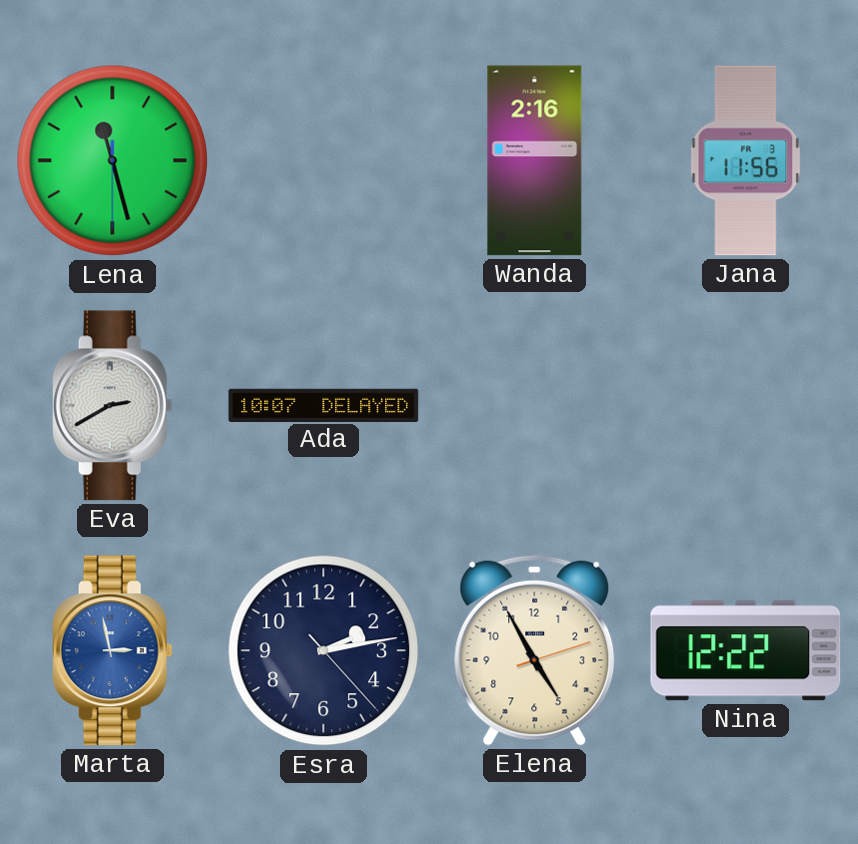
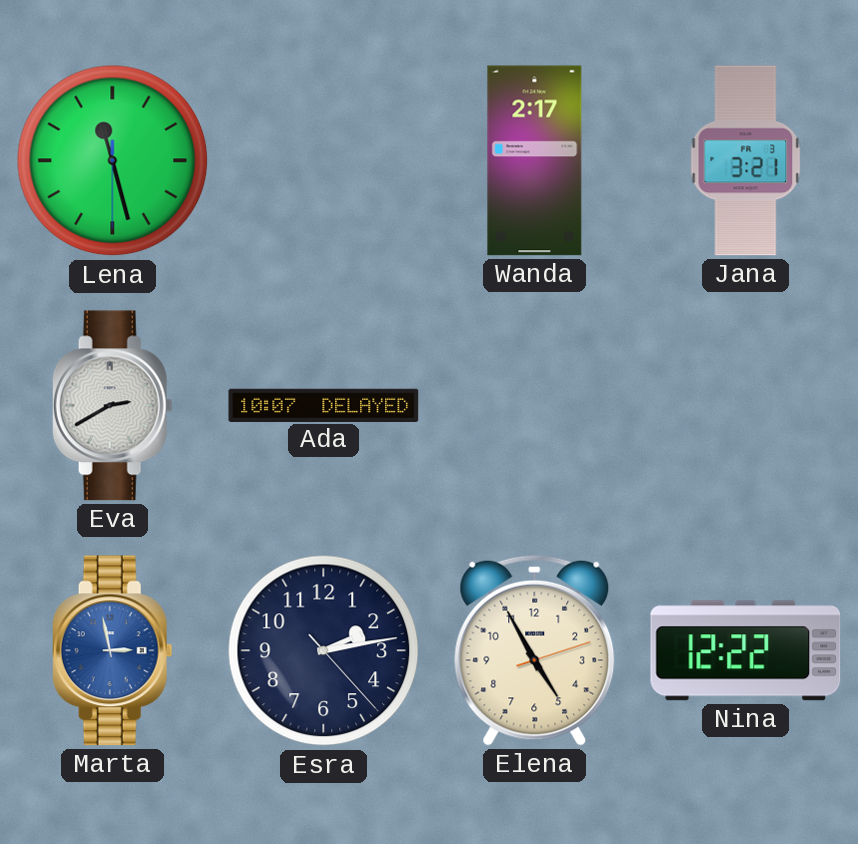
Wanda: 2:16 -> 2:17
Jana: 11:56 -> 3:21
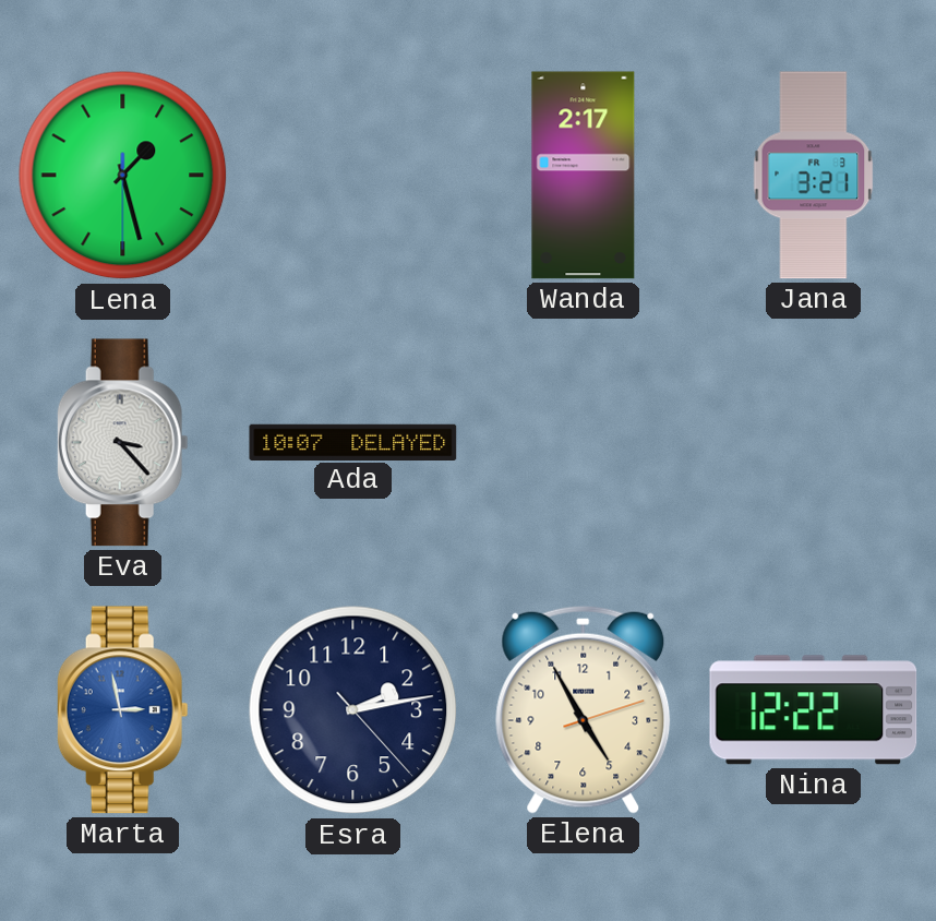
Lena: 11:27 -> 1:27
Eva: 2:40 -> 3:23
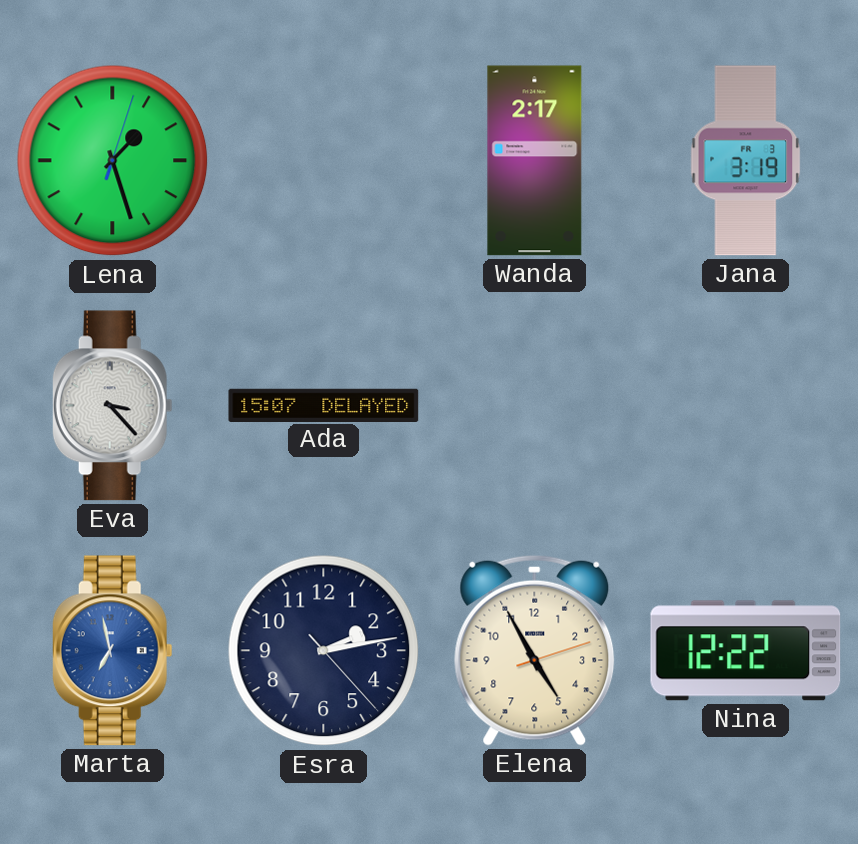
Lena: 1:27:30 -> 1:27:03
Jana: 3:21 -> 3:19
Ada: 10:07 -> 15:07
Marta: 2:58 -> 6:58
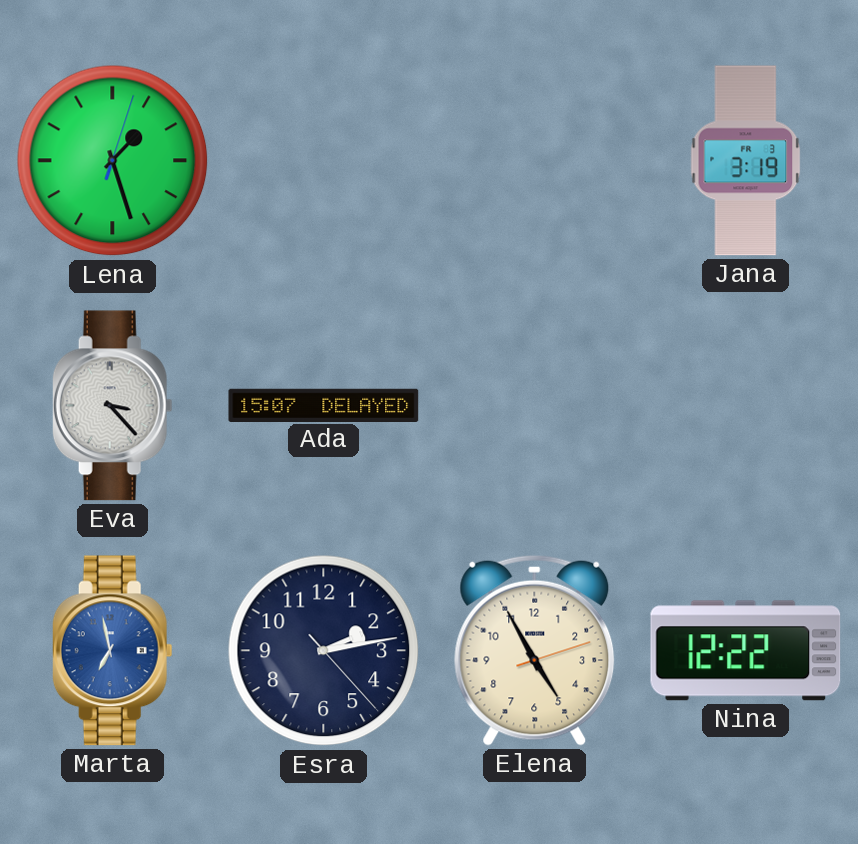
Wanda: 2:17 -> none
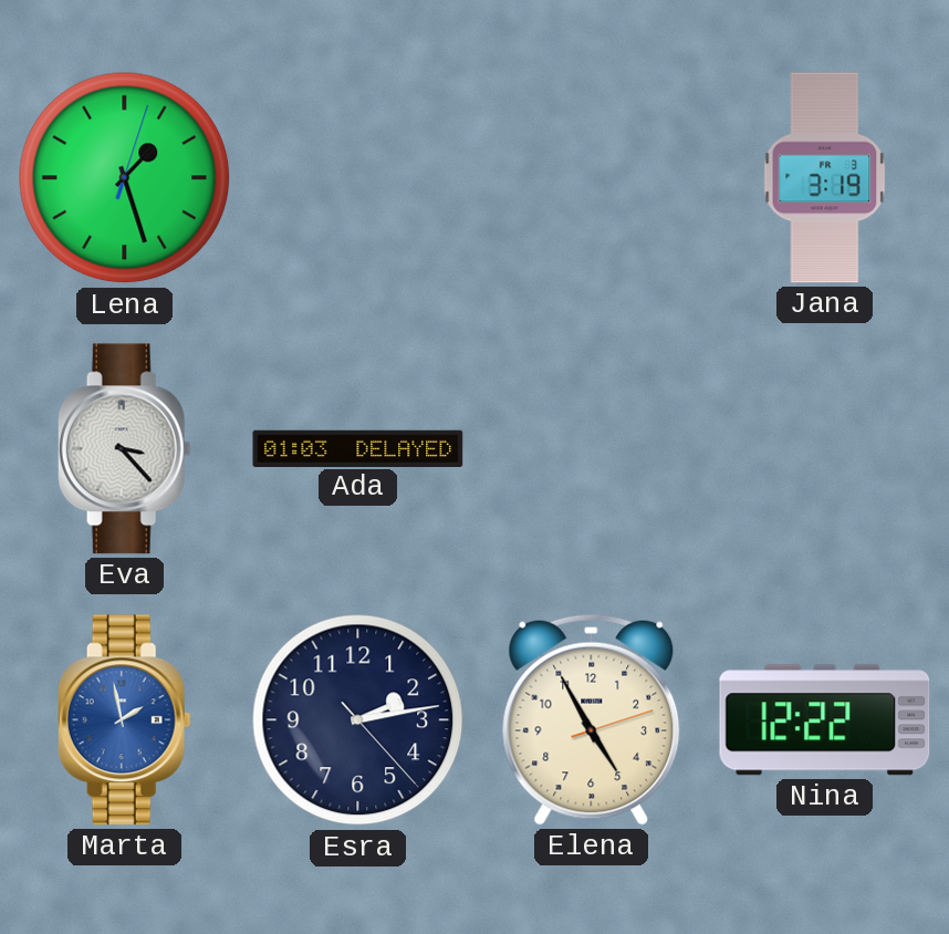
Ada: 15:07 -> 01:03
Marta: 6:58 -> 1:58
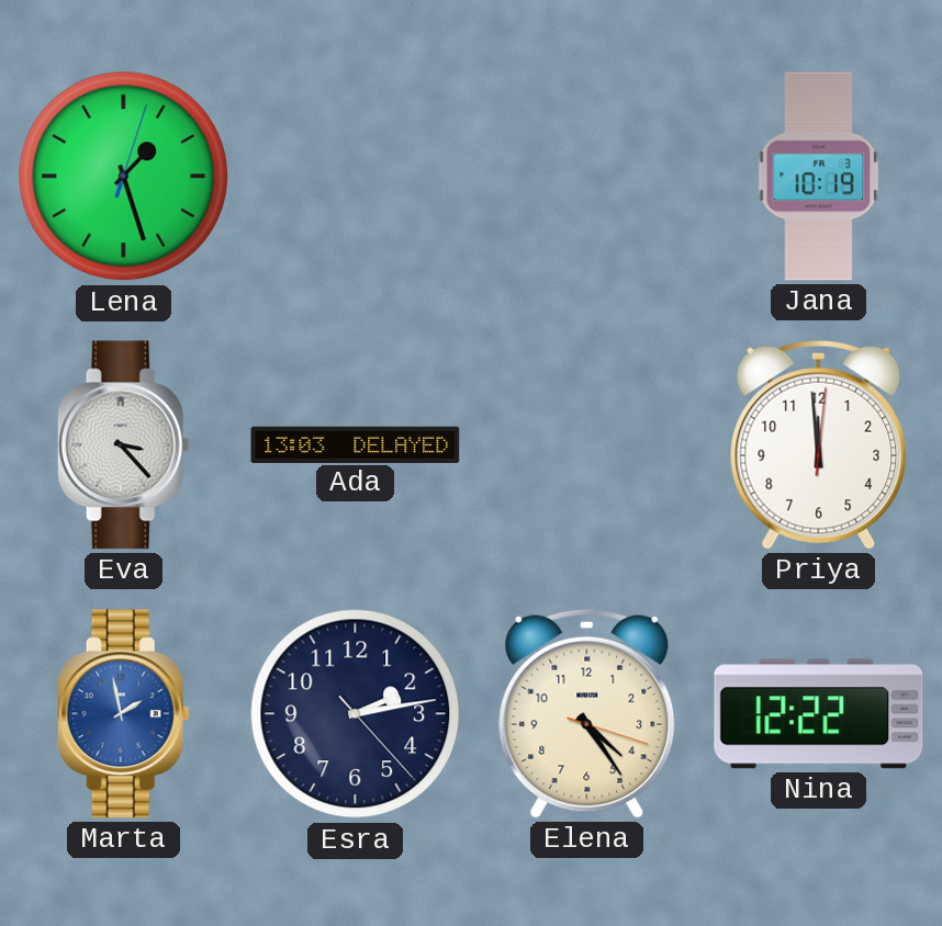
Jana: 3:19 -> 10:19
Ada: 01:03 -> 13:03
Priya: none -> 11:59
Elena: 4:55 -> 4:24
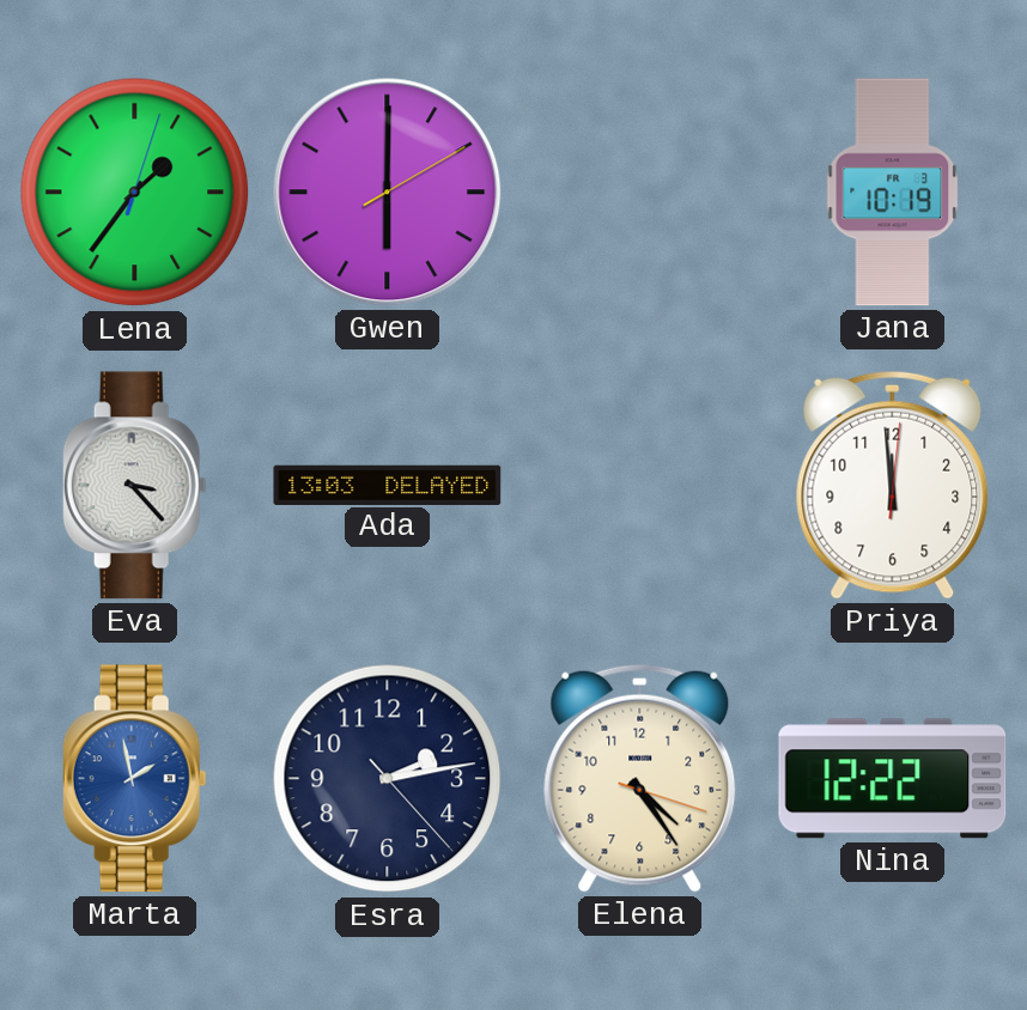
Lena: 1:27 -> 1:36
Gwen: none -> 6:00
